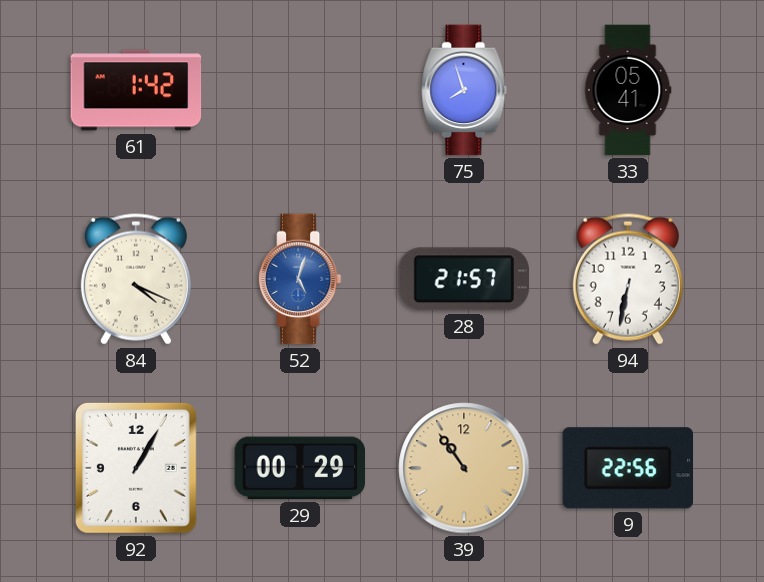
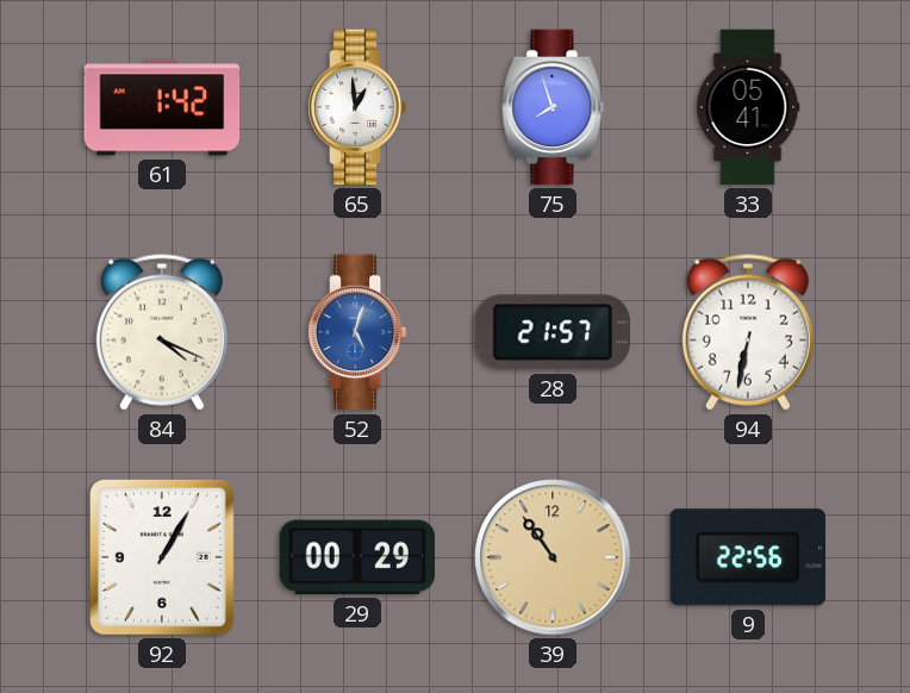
65: none -> 12:59
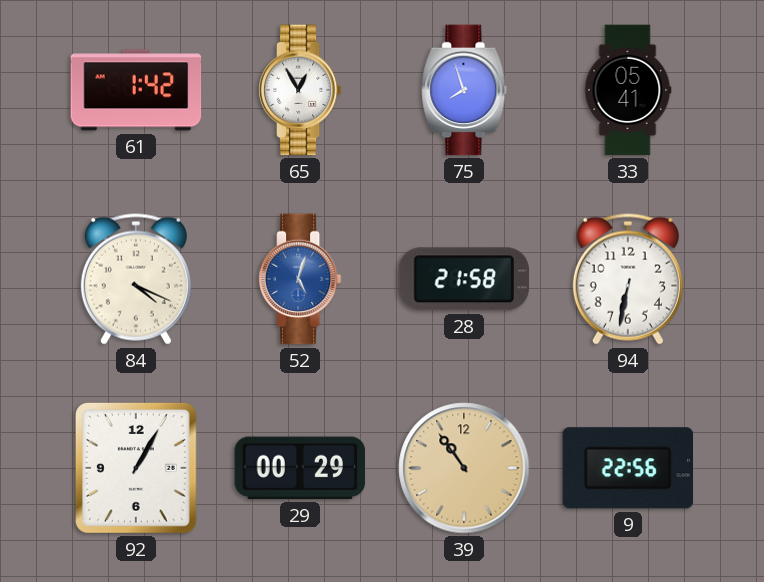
65: 12:59 -> 12:55
28: 21:57 -> 21:58
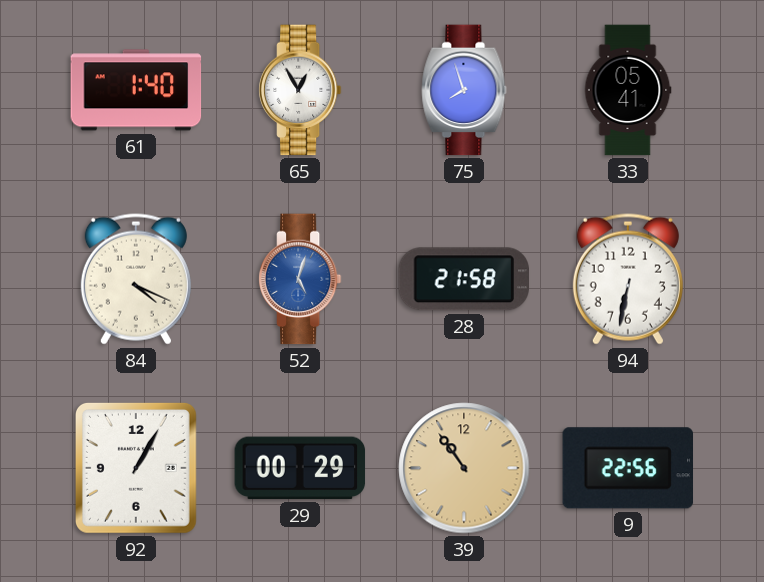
61: 1:42 -> 1:40
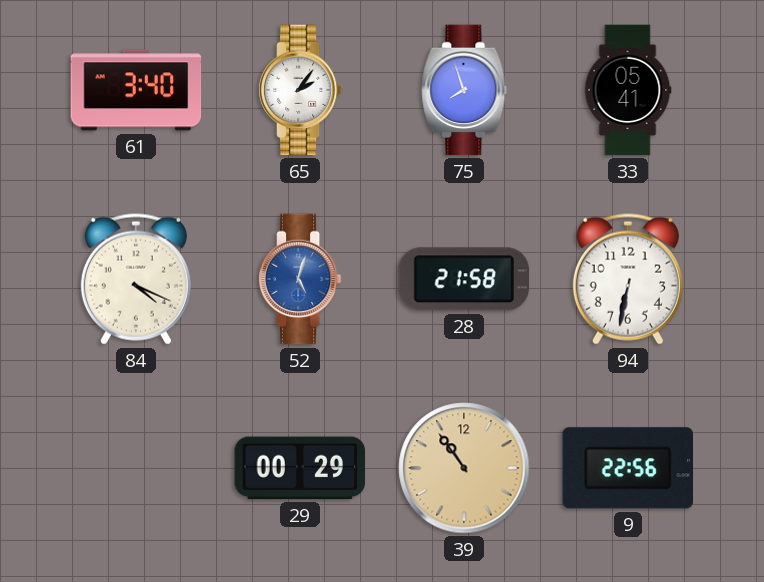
61: 1:40 -> 3:40
65: 12:55 -> 2:06
92: 1:05 -> none
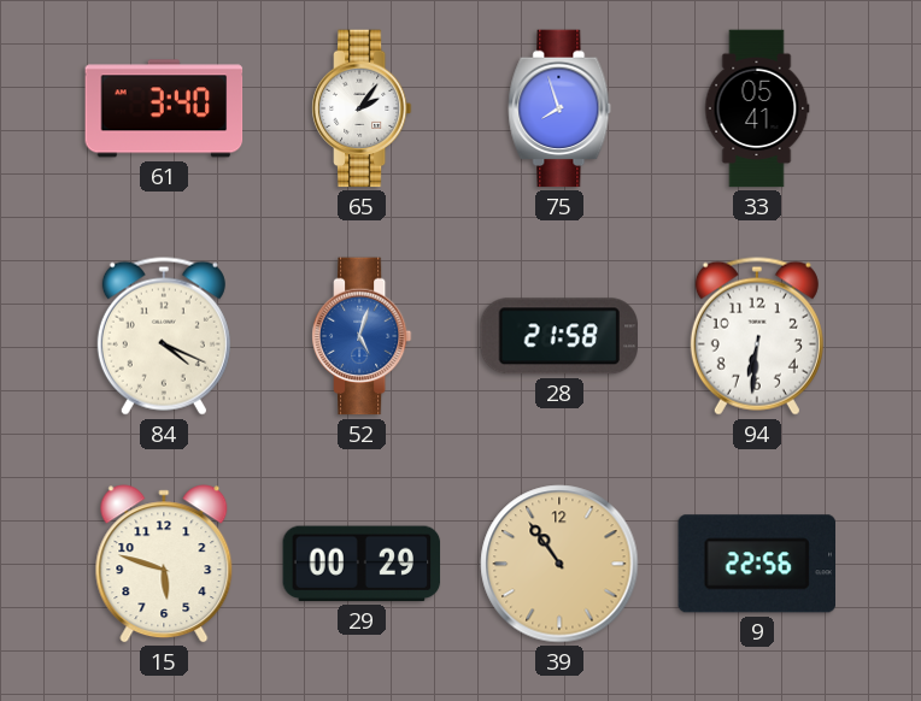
94: 6:32 -> 6:31
15: none -> 5:48
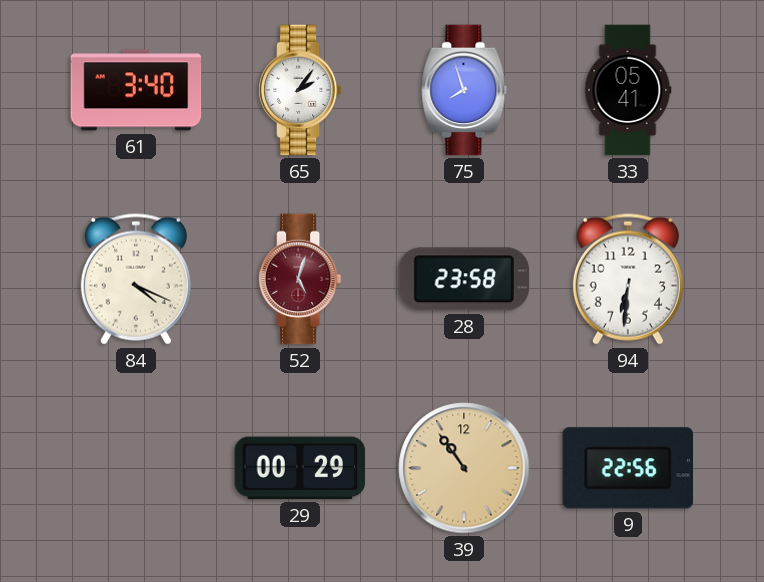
52 dial: blue -> burgundy
28: 21:58 -> 23:58
15: 5:48 -> none
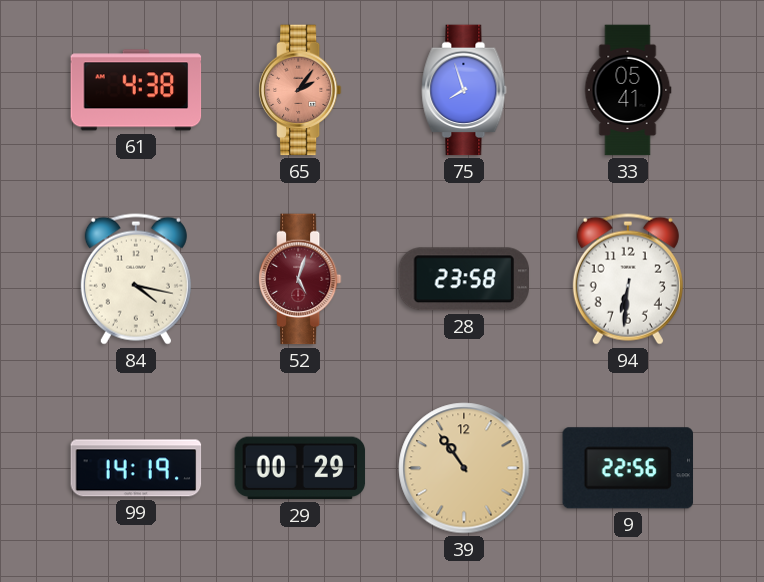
61: 3:40 -> 4:38
65 dial: white -> salmon
84: 4:19 -> 4:17
99: none -> 14:19
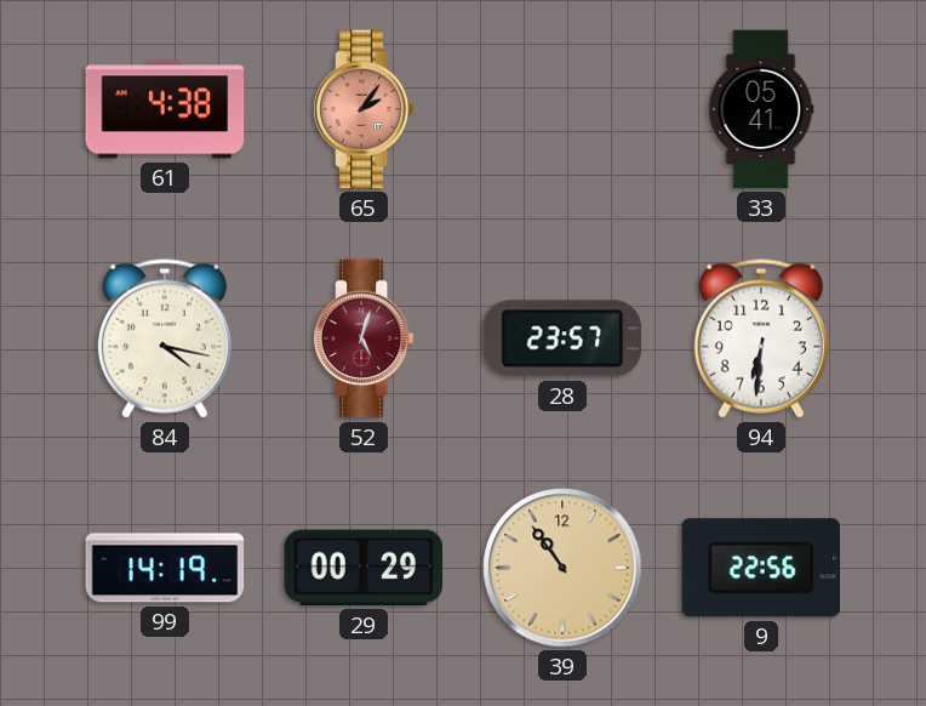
75: 7:57 -> none
28: 23:58 -> 23:57
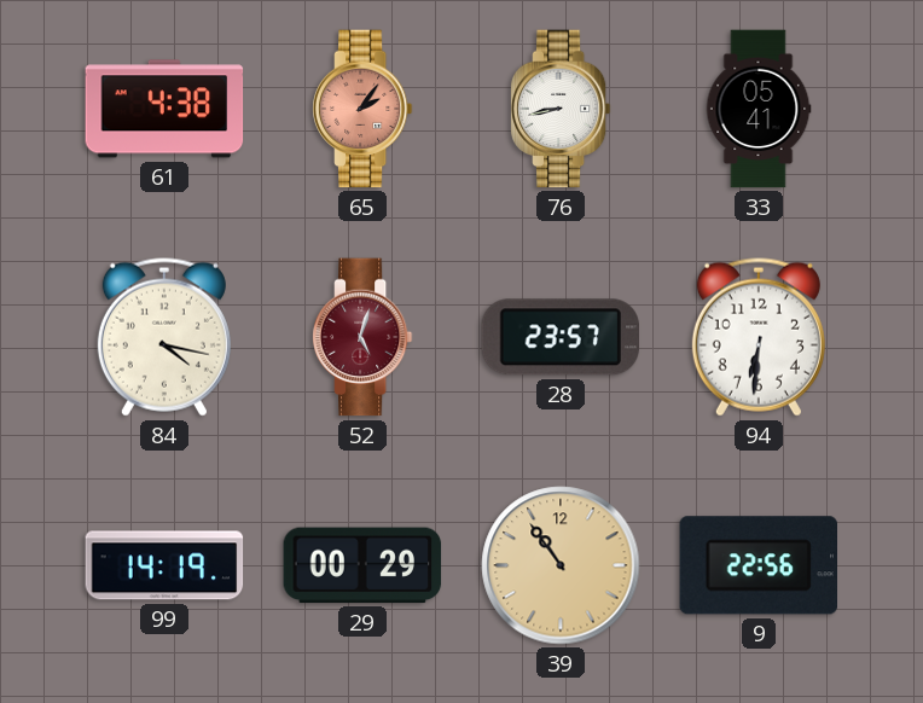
76: none -> 8:43
